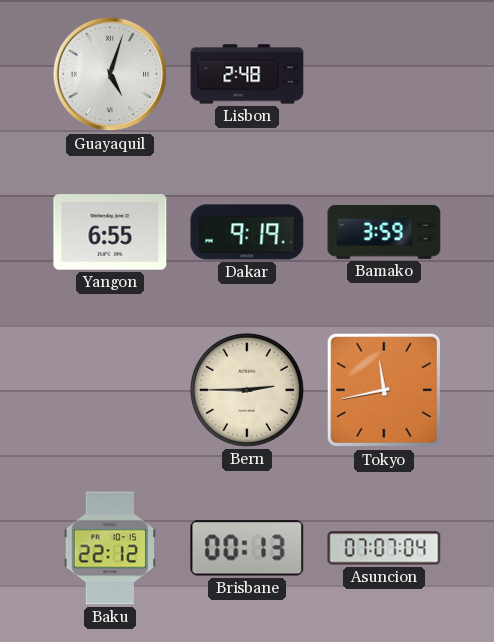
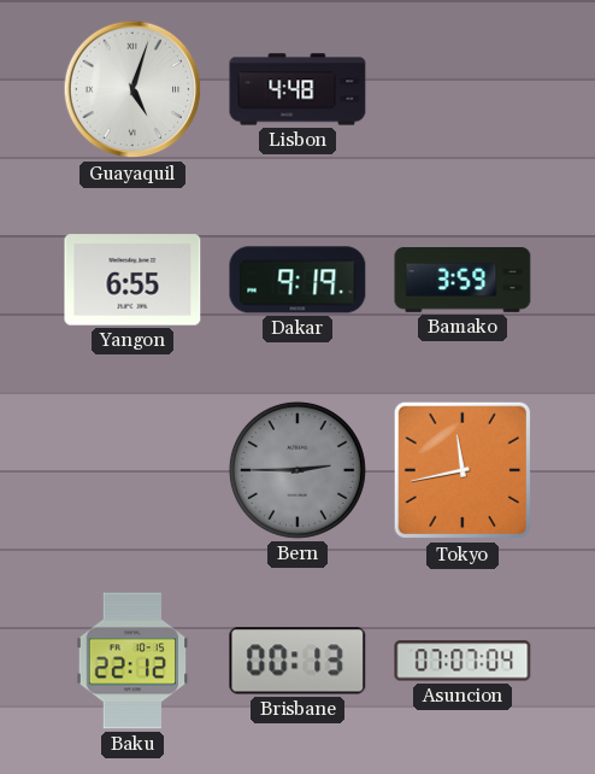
Lisbon: 2:48 -> 4:48
Bern dial: cream -> grey
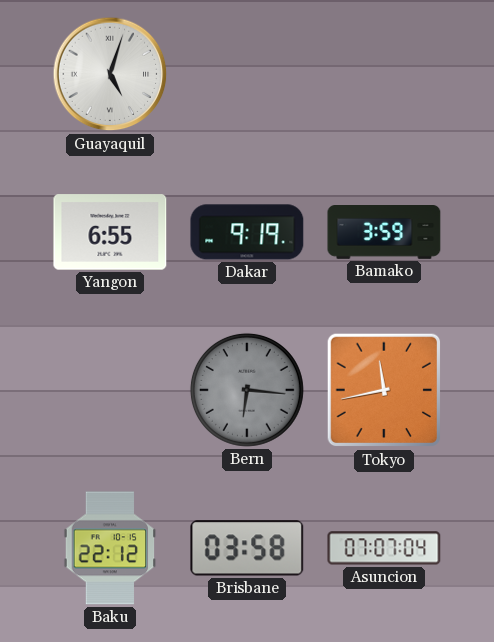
Lisbon: 4:48 -> none
Bern: 2:45 -> 6:16
Brisbane: 00:13 -> 03:58
